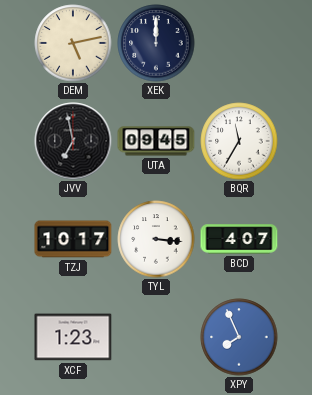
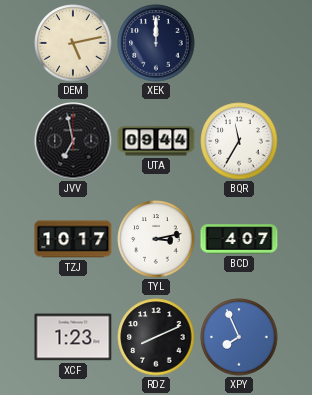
UTA: 09:45 -> 09:44
TYL: 3:16 -> 3:13
RDZ: none -> 8:11
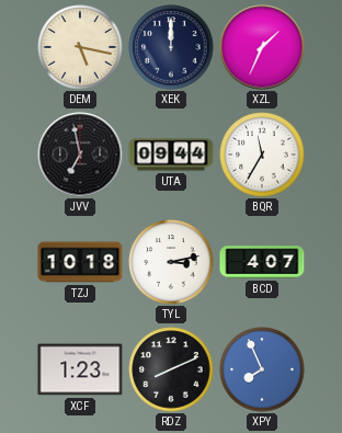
DEM: 5:13 -> 5:17
XZL: none -> 1:34
TZJ: 10:17 -> 10:18
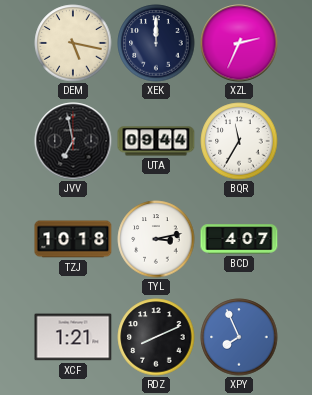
XZL: 1:34 -> 2:34
XCF: 1:23 -> 1:21
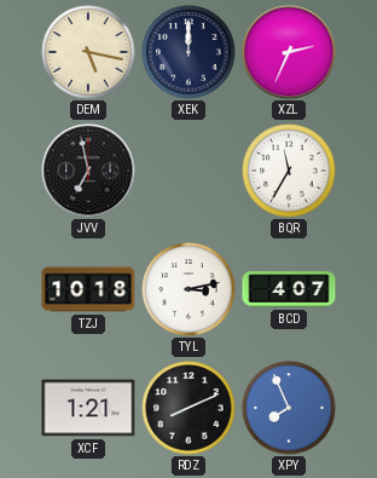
UTA: 09:44 -> none
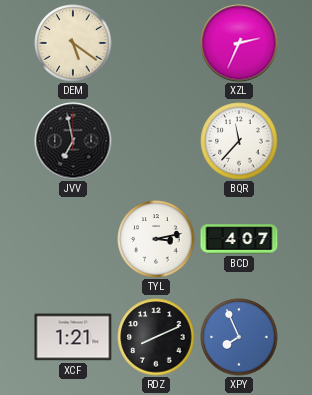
DEM: 5:17 -> 5:21
XEK: 12:00 -> none
BQR: 11:35 -> 11:37
TZJ: 10:18 -> none
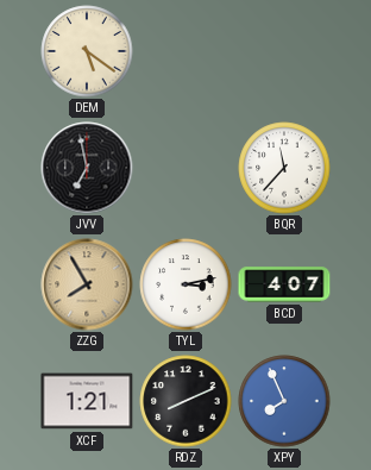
XZL: 2:34 -> none
ZZG: none -> 7:55
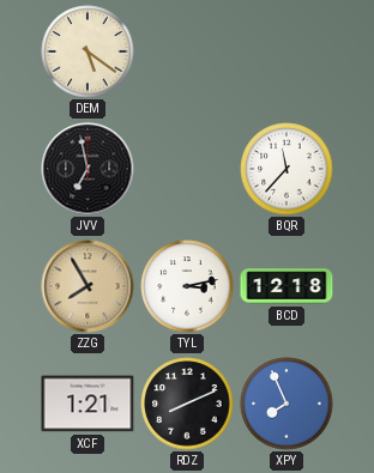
BCD: 4:07 -> 12:18
